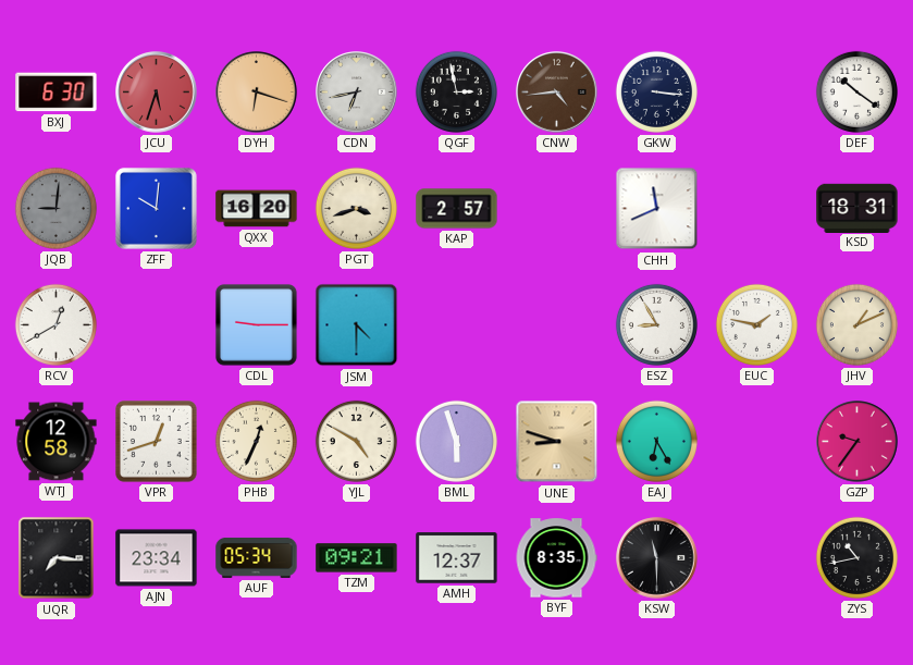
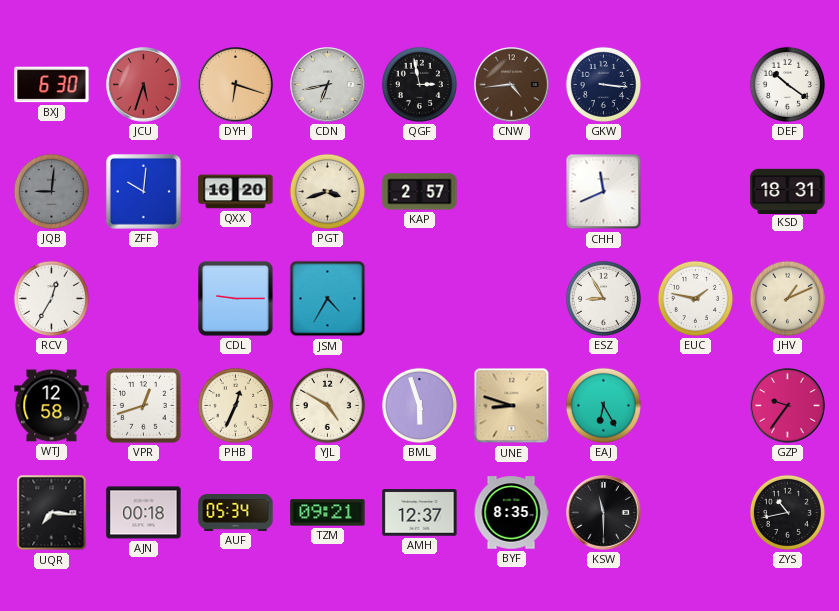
RCV: 12:40 -> 12:35
JSM: 4:30 -> 4:35
AJN: 23:34 -> 00:18
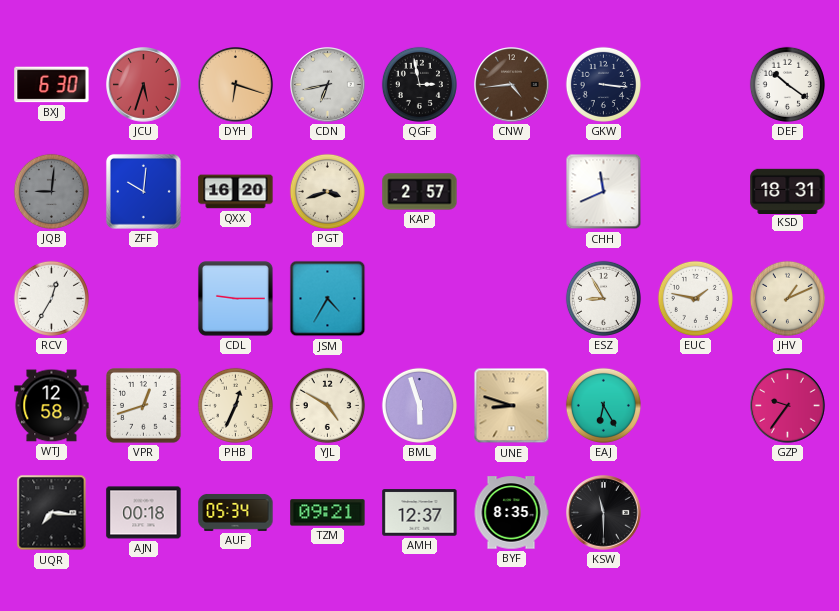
ZYS: 10:43 -> none
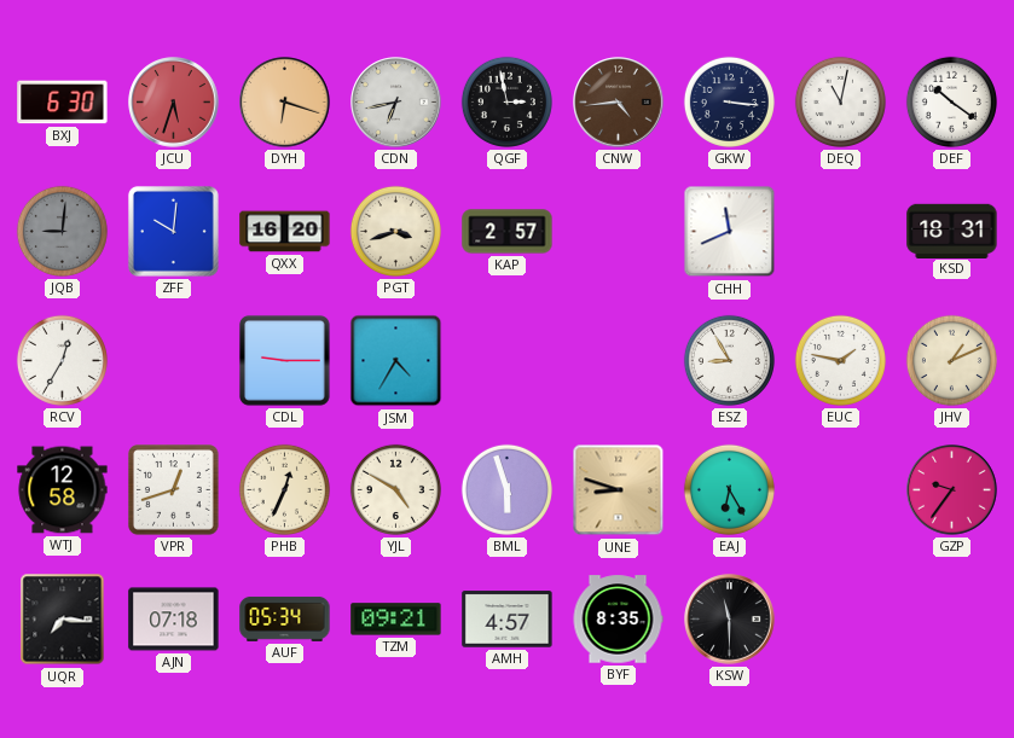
DEQ: none -> 11:02
AJN: 00:18 -> 07:18
AMH: 12:37 -> 4:57
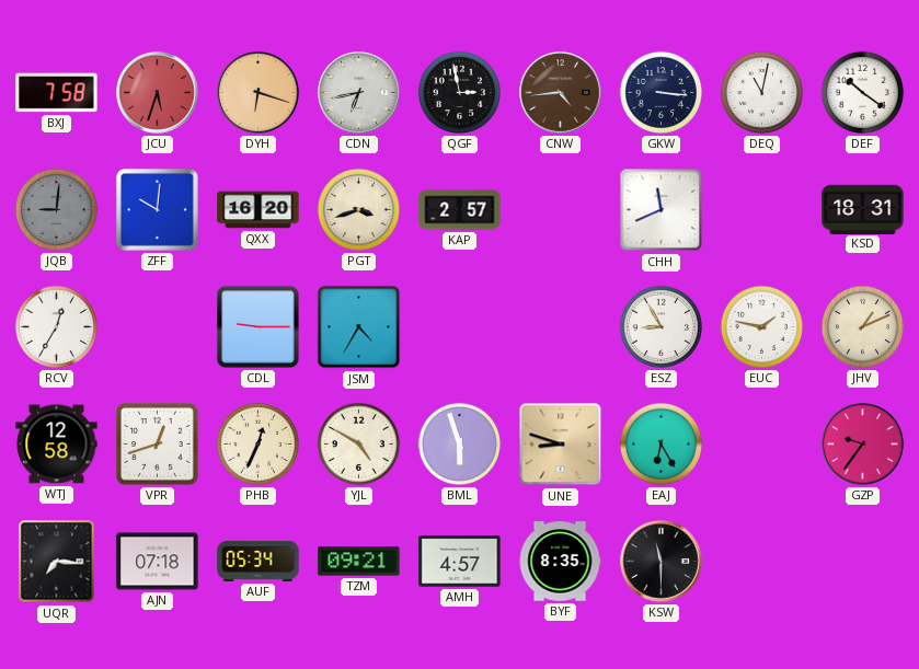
BXJ: 6:30 -> 7:58
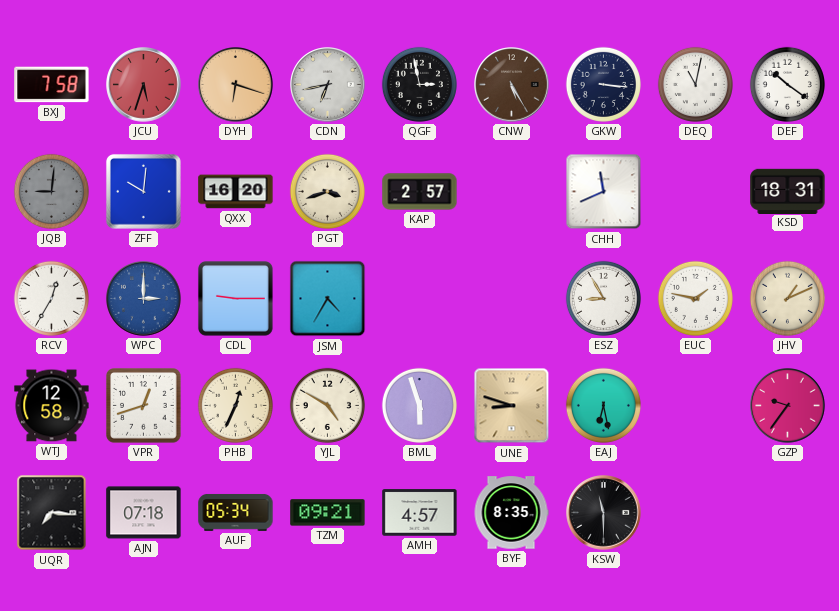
CNW: 4:44 -> 5:25
WPC: none -> 3:00
EAJ: 6:25 -> 6:28
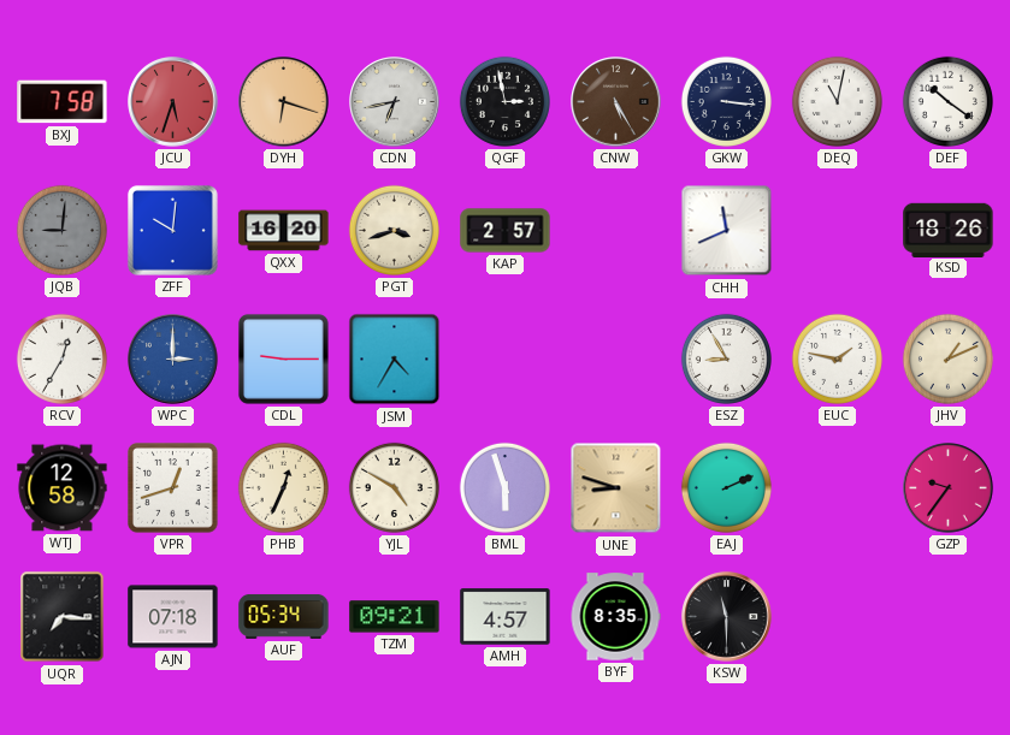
KSD: 18:31 -> 18:26
EAJ: 6:28 -> 2:11
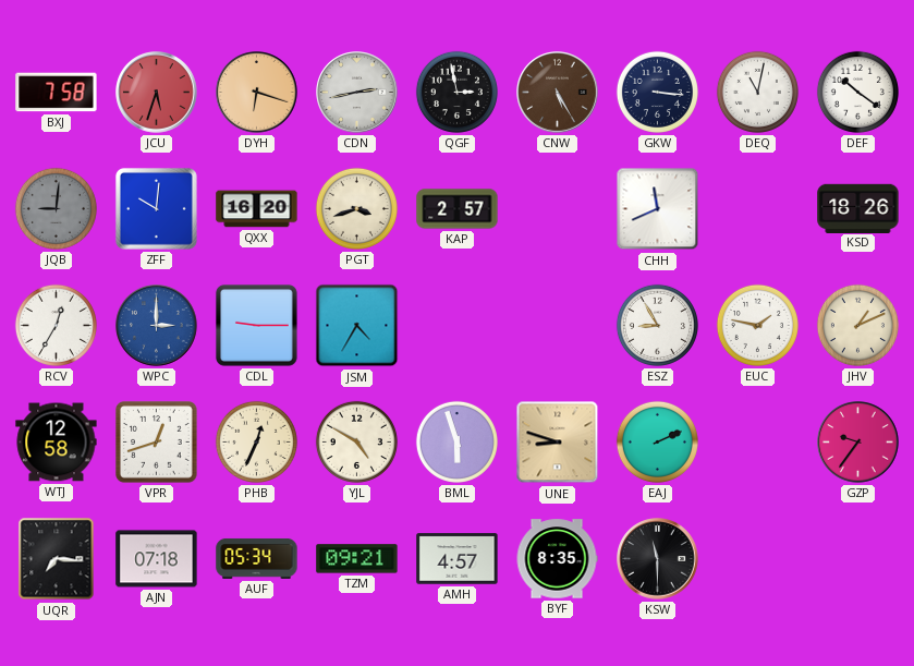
CDN: 6:43 -> 2:43
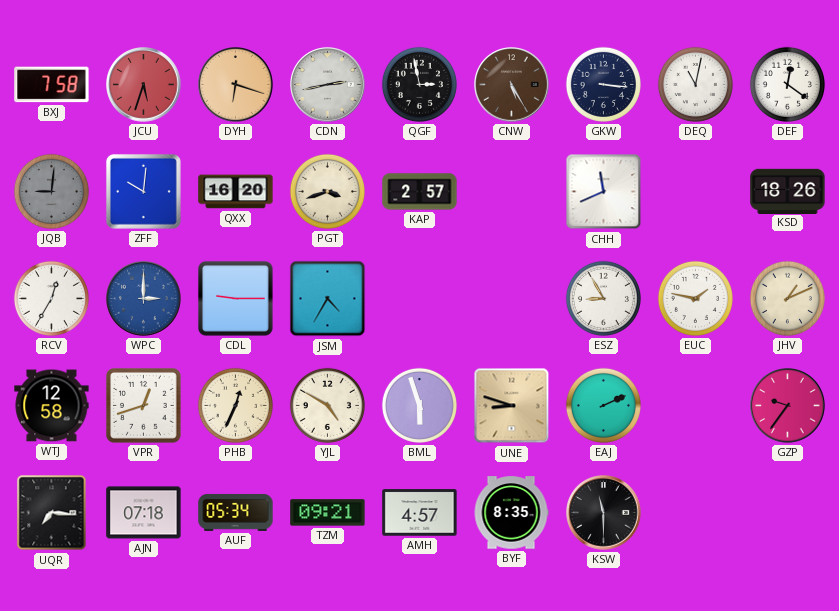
DEF: 10:21 -> 12:21
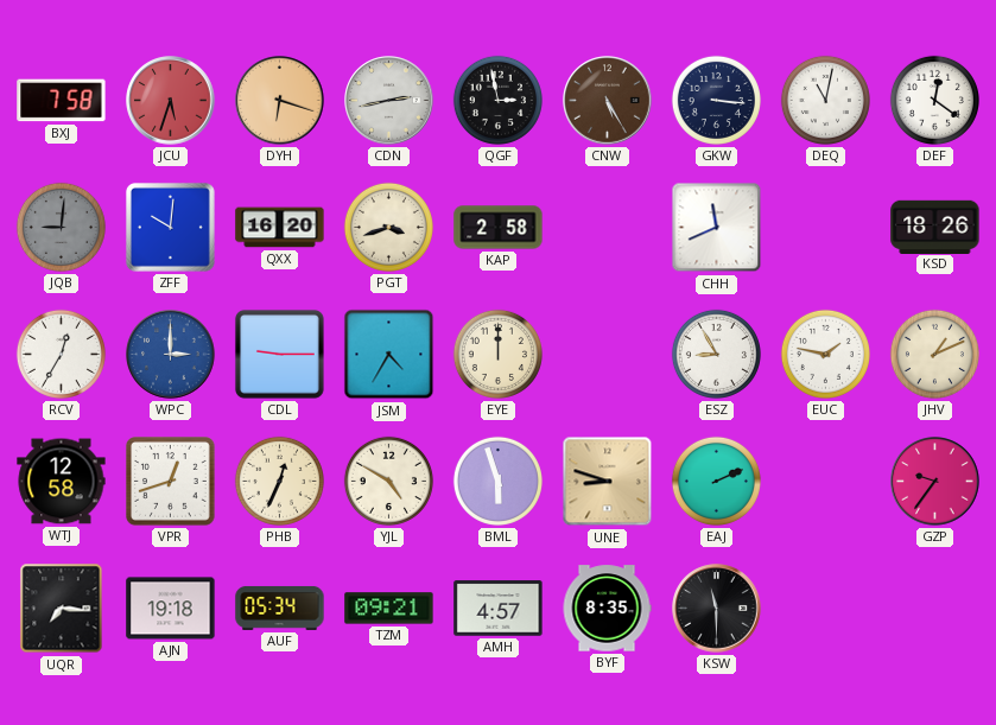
KAP: 2:57 -> 2:58
EYE: none -> 12:00
AJN: 07:18 -> 19:18
